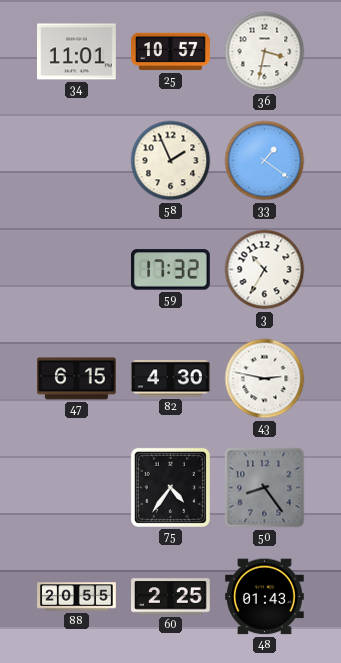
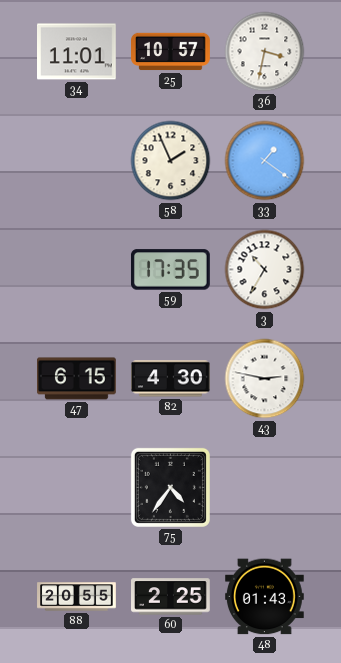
59: 17:32 -> 17:35
50: 8:24 -> none
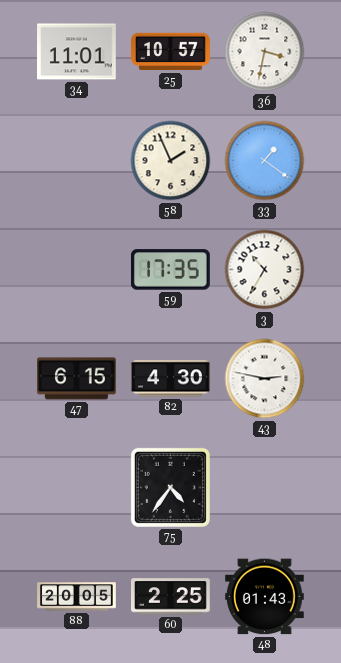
88: 20:55 -> 20:05
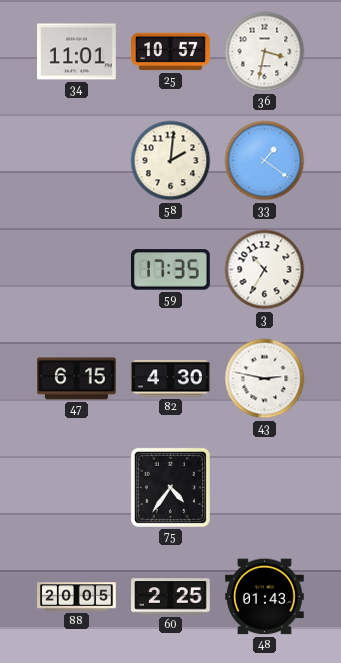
58: 1:56 -> 2:01
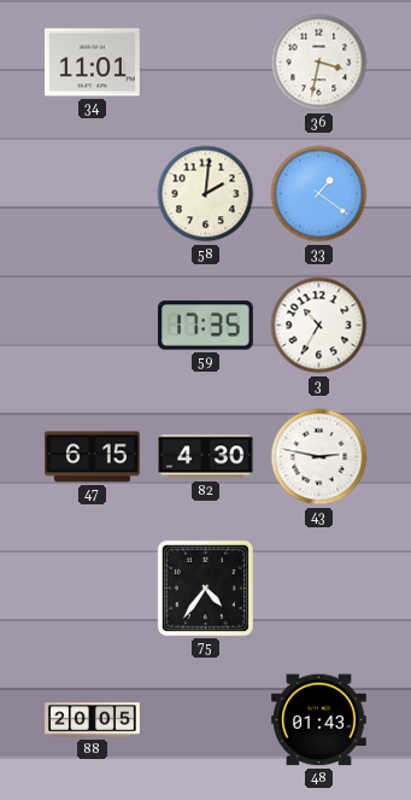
25: 10:57 -> none
60: 2:25 -> none
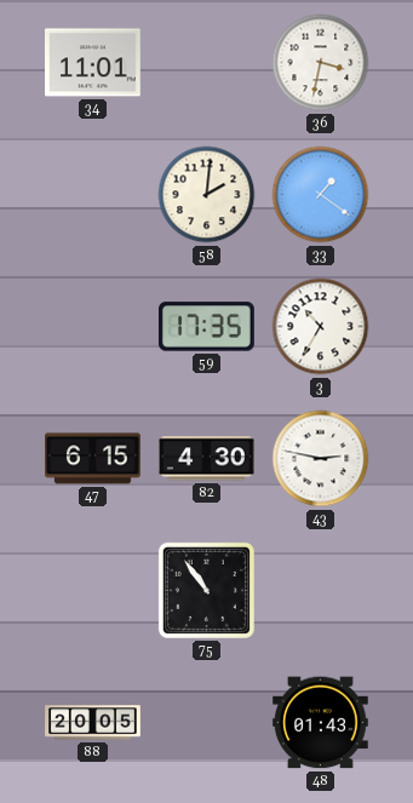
75: 4:36 -> 10:54
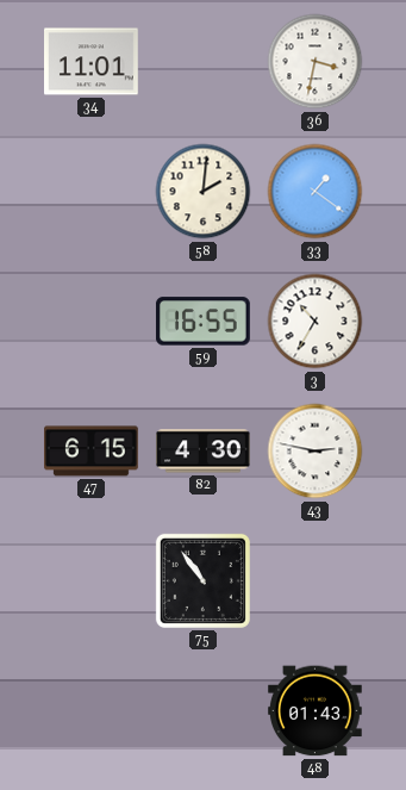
59: 17:35 -> 16:55
88: 20:05 -> none
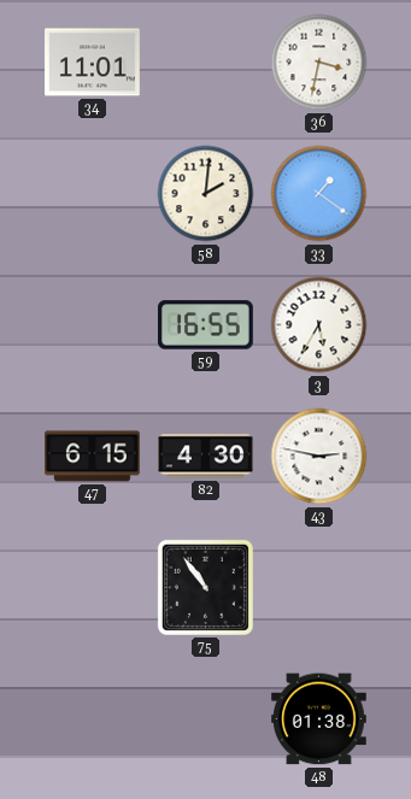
3: 10:35 -> 5:35
48: 01:43 -> 01:38
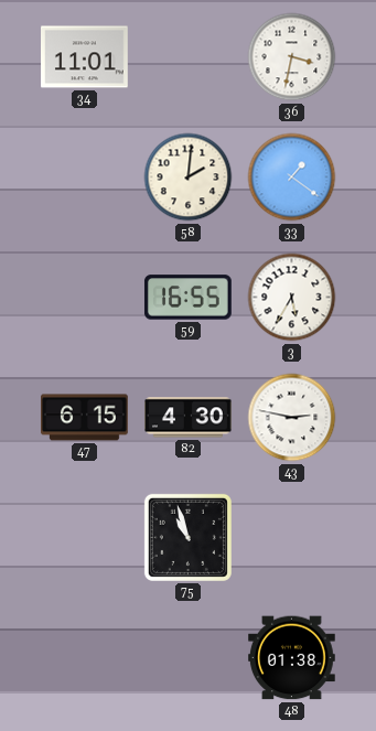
75: 10:54 -> 10:57
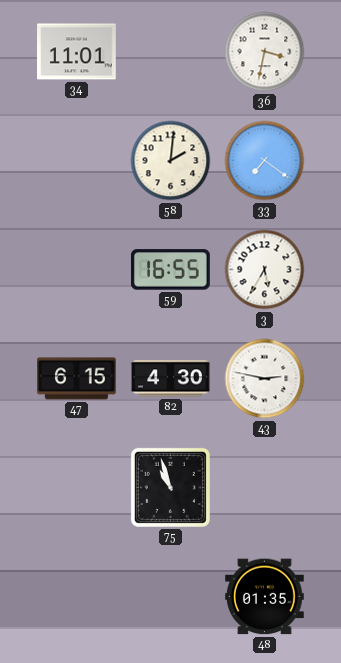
33: 1:21 -> 7:21
48: 01:38 -> 01:35
